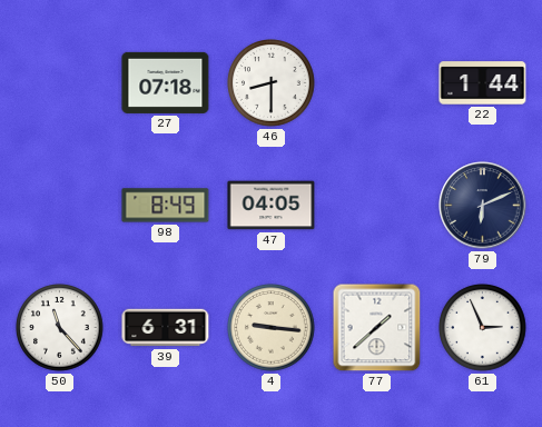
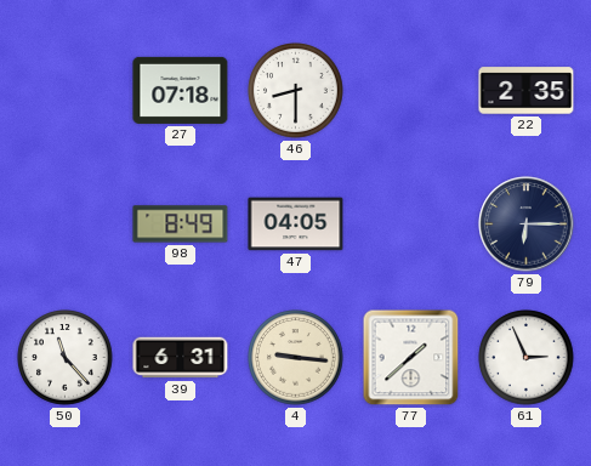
22: 1:44 -> 2:35
79: 6:11 -> 6:15
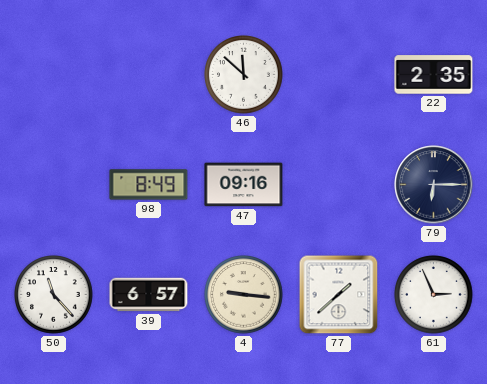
27: 07:18 -> none
46: 8:30 -> 11:52
47: 04:05 -> 09:16
39: 6:31 -> 6:57
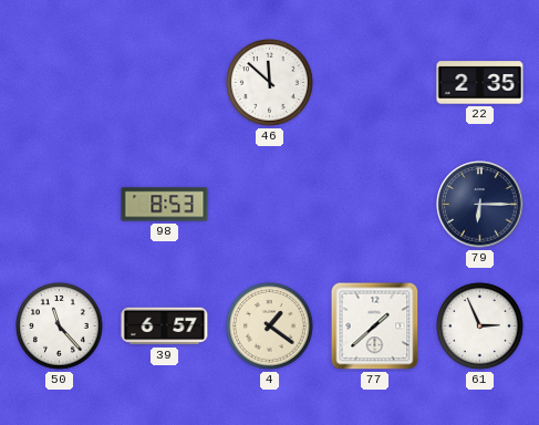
98: 8:49 -> 8:53
47: 09:16 -> none
4: 9:16 -> 1:21
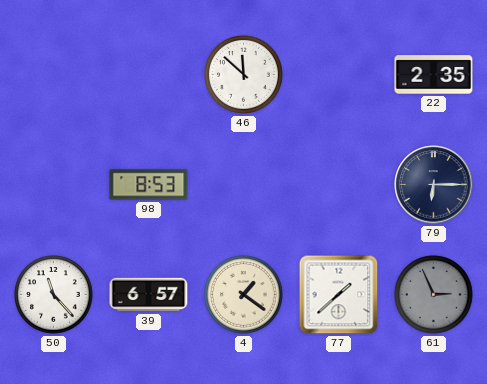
61 dial: white -> grey
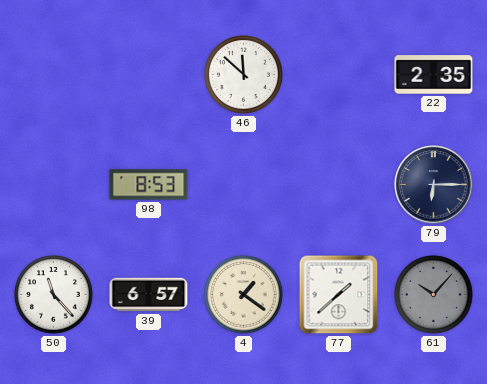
61: 2:56 -> 10:07
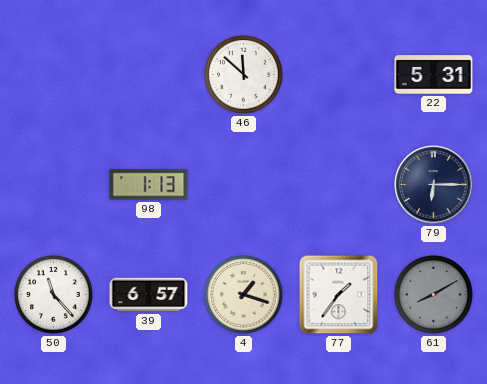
22: 2:35 -> 5:31
98: 8:53 -> 1:13
4: 1:21 -> 1:18
77: 1:38 -> 1:36
61: 10:07 -> 8:10
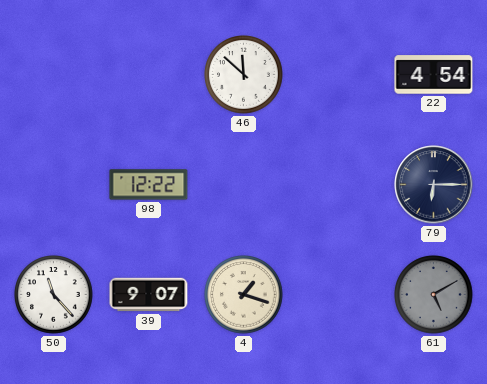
22: 5:31 -> 4:54
98: 1:13 -> 12:22
39: 6:57 -> 9:07
77: 1:36 -> none
61: 8:10 -> 5:10
